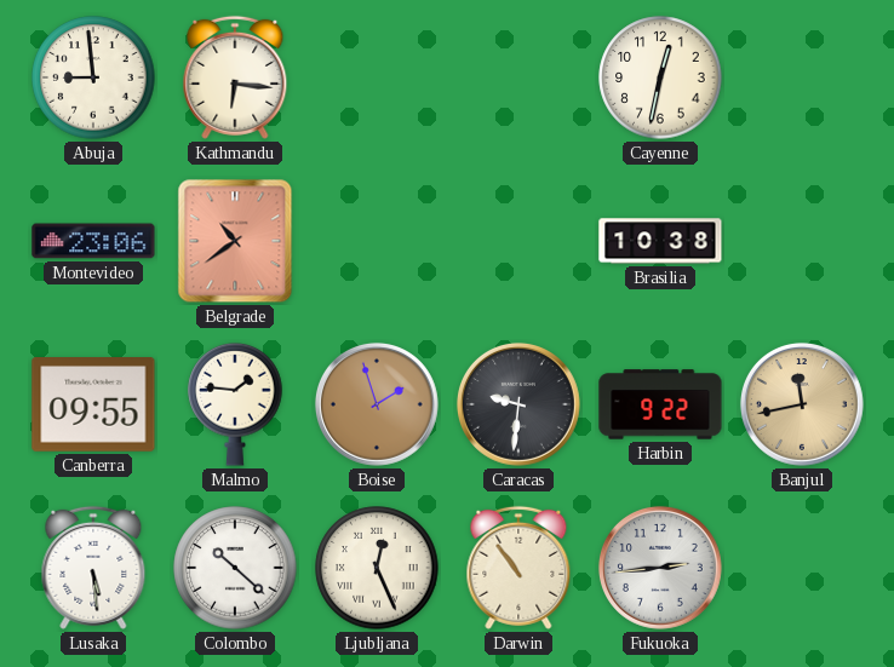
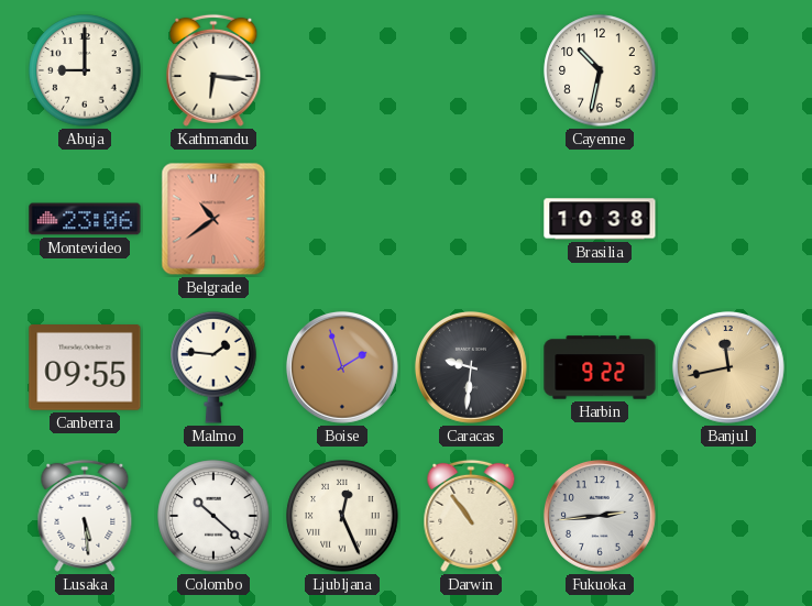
Abuja: 8:59 -> 9:00
Cayenne: 12:32 -> 10:32
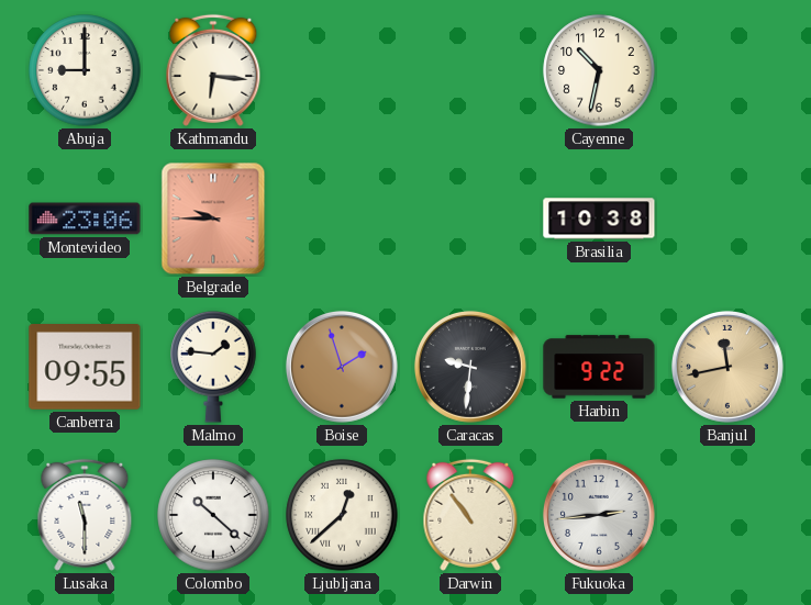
Belgrade: 10:39 -> 9:45
Lusaka: 5:29 -> 11:30
Ljubljana: 12:26 -> 12:38
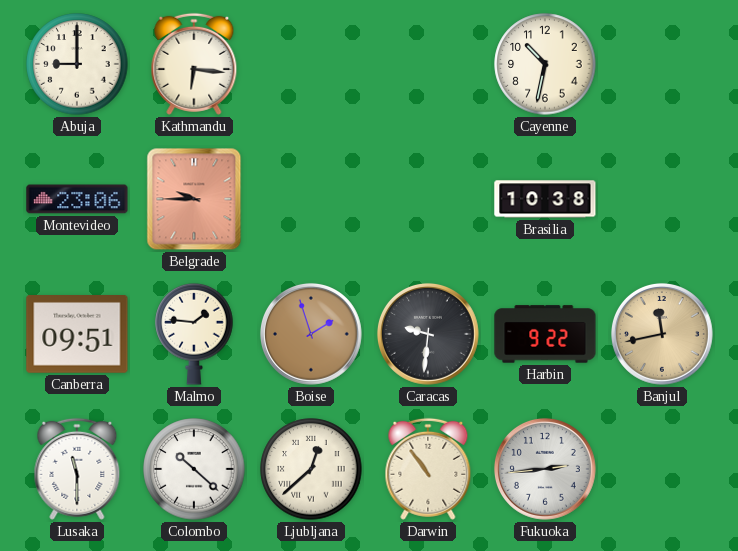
Canberra: 09:55 -> 09:51
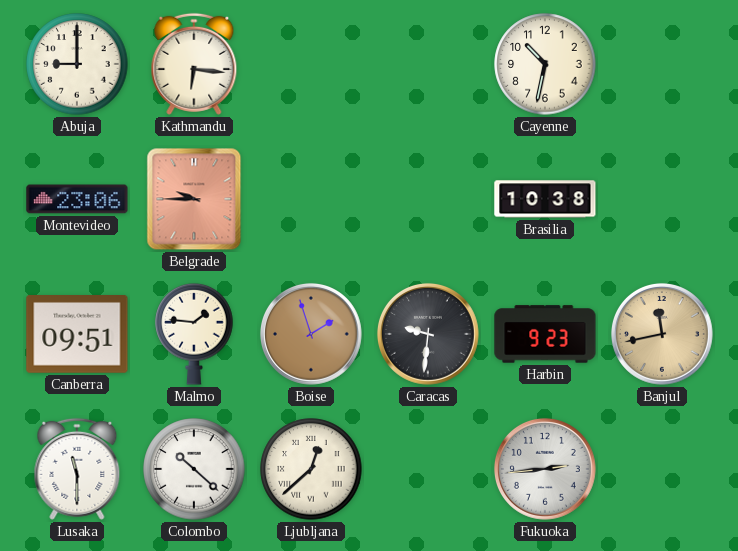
Harbin: 9:22 -> 9:23
Darwin: 10:54 -> none
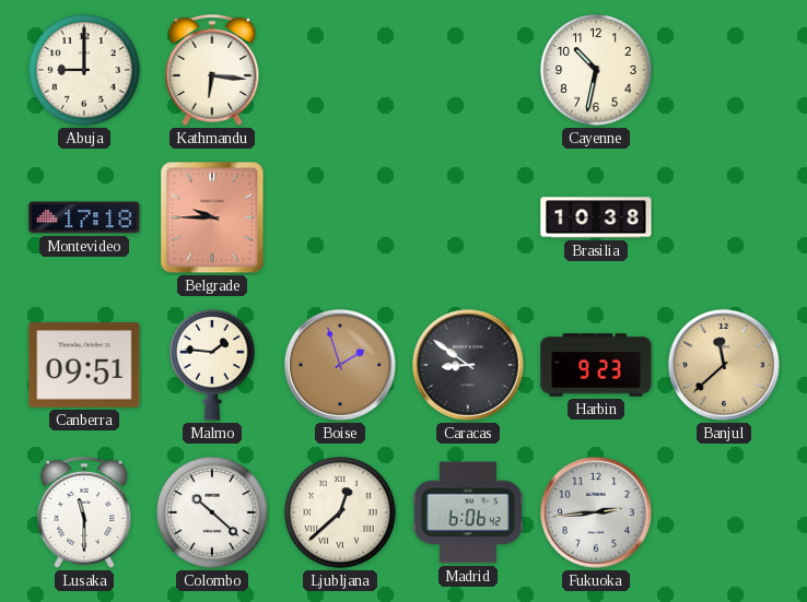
Montevideo: 23:06 -> 17:18
Caracas: 9:31 -> 8:51
Banjul: 11:43 -> 11:38
Madrid: none -> 6:06
